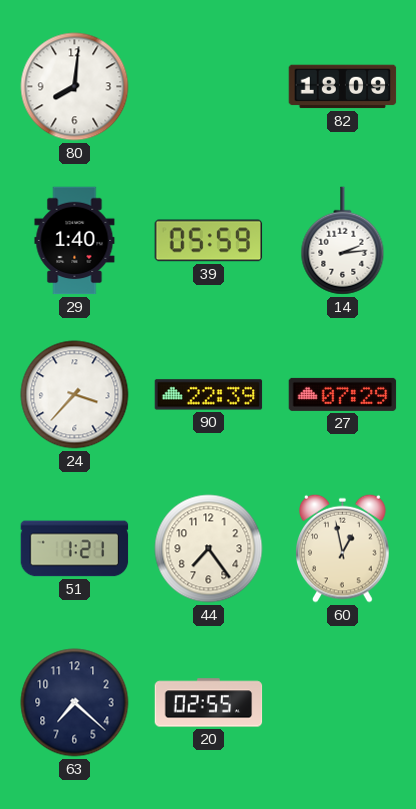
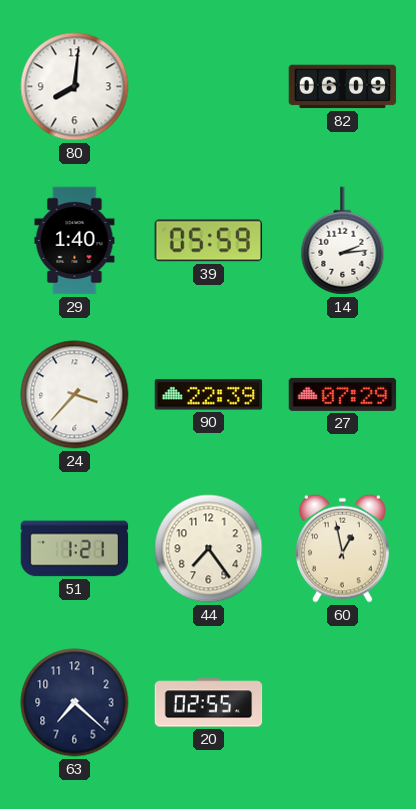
82: 18:09 -> 06:09
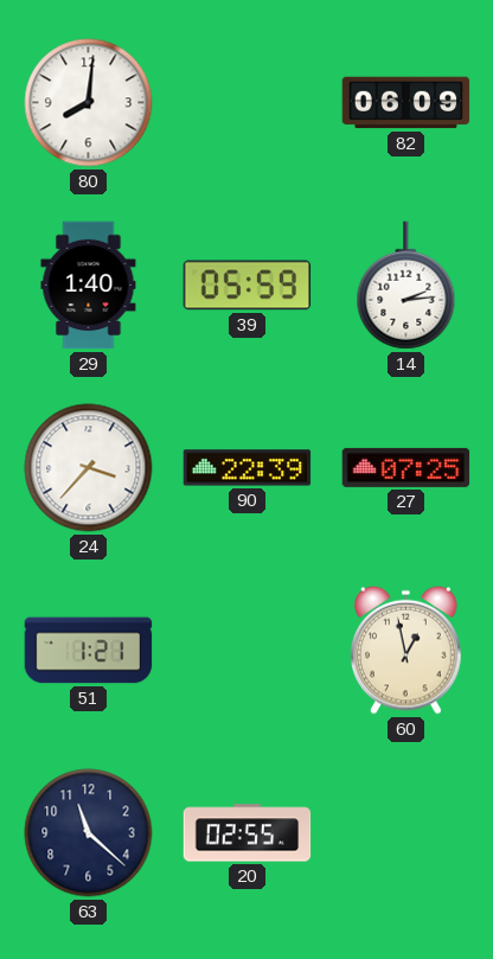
27: 07:29 -> 07:25
44: 7:24 -> none
63: 7:22 -> 11:22
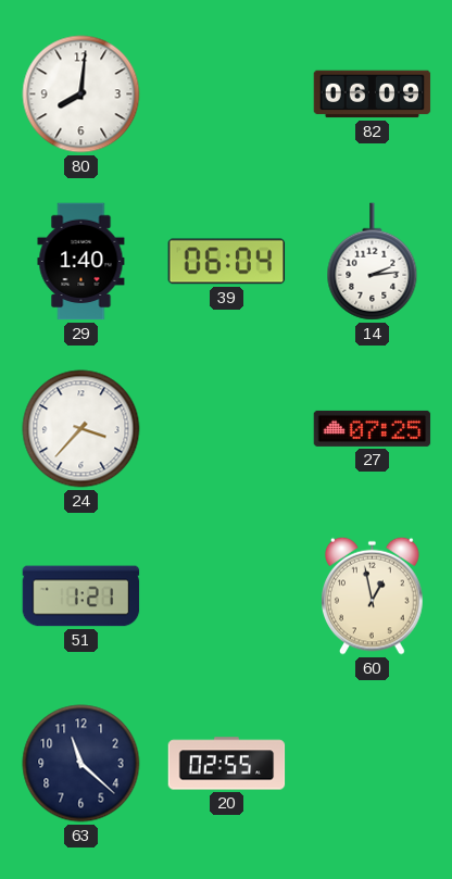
39: 05:59 -> 06:04
90: 22:39 -> none
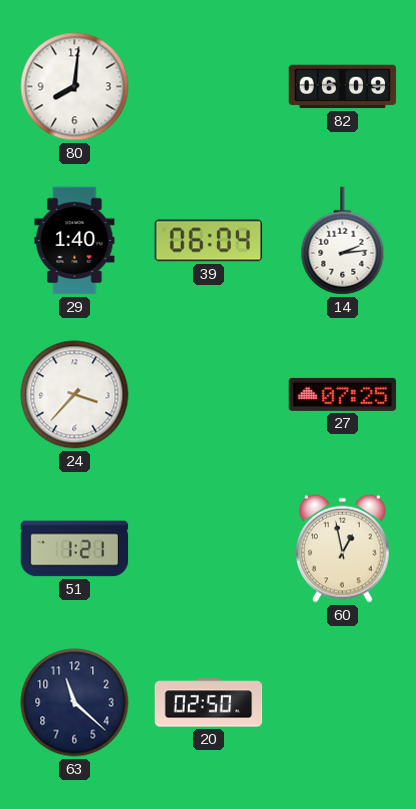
20: 02:55 -> 02:50
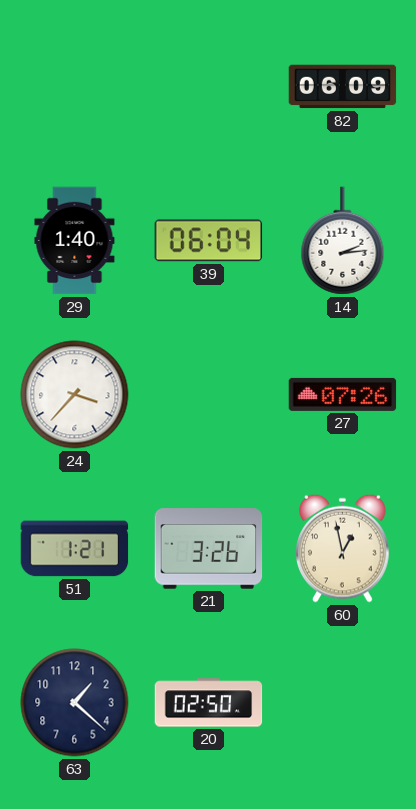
80: 8:01 -> none
27: 07:25 -> 07:26
21: none -> 3:26
63: 11:22 -> 1:22
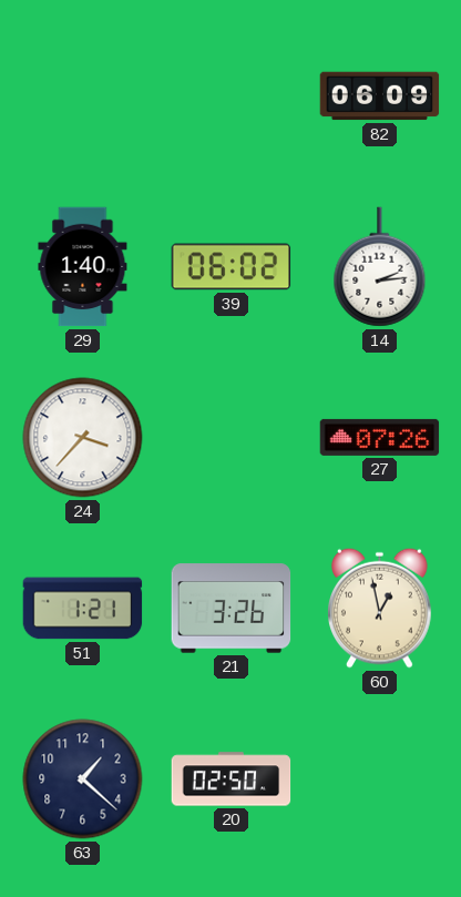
39: 06:04 -> 06:02
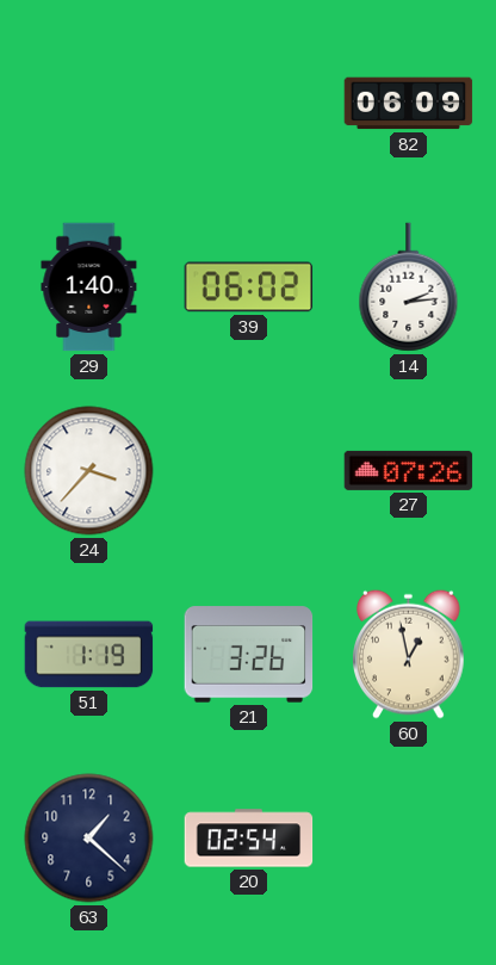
51: 1:21 -> 1:19
20: 02:50 -> 02:54
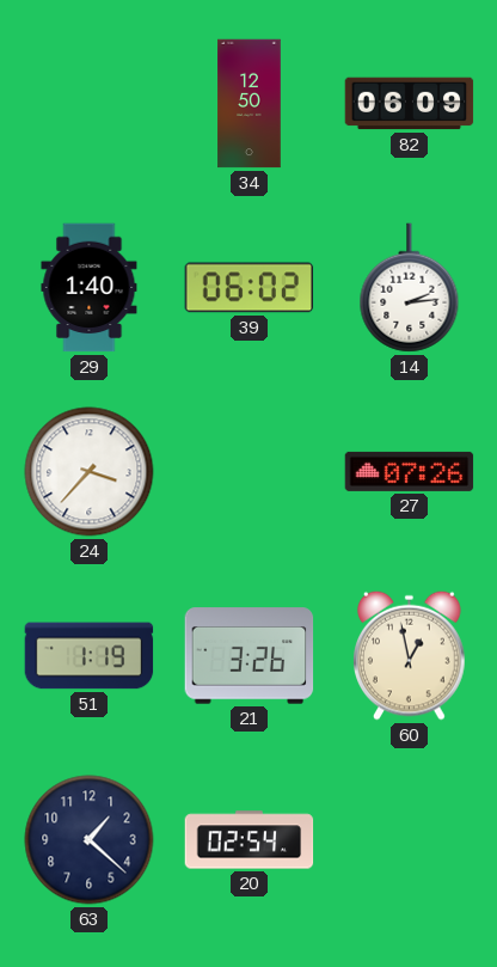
34: none -> 12:50
